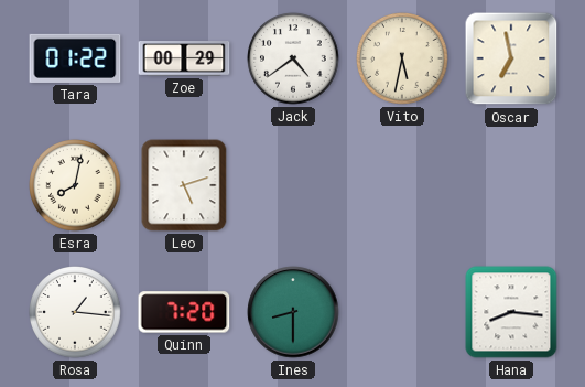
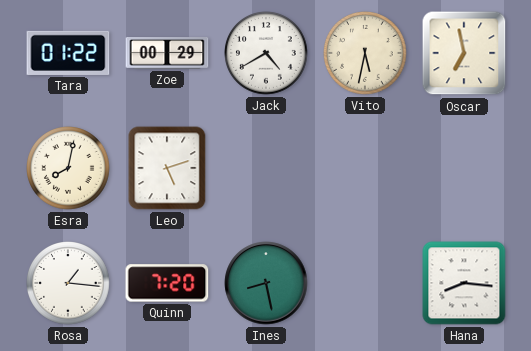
Jack: 4:39 -> 4:40
Ines: 8:30 -> 8:28
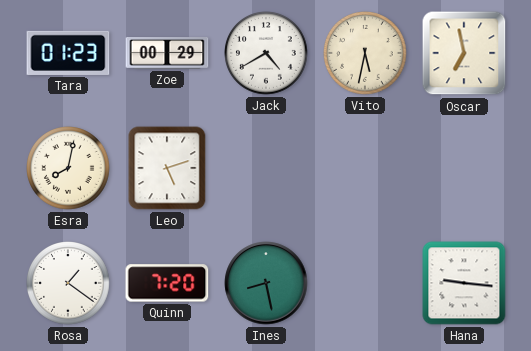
Tara: 01:22 -> 01:23
Rosa: 1:16 -> 1:21
Hana: 8:16 -> 9:16
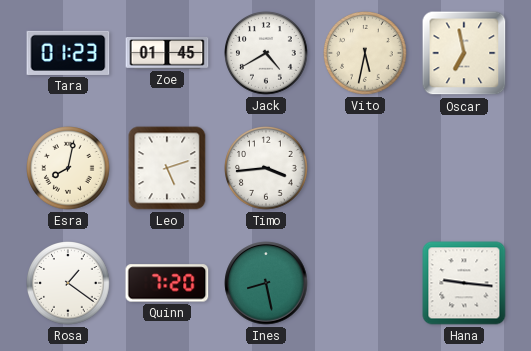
Zoe: 00:29 -> 01:45
Timo: none -> 3:44
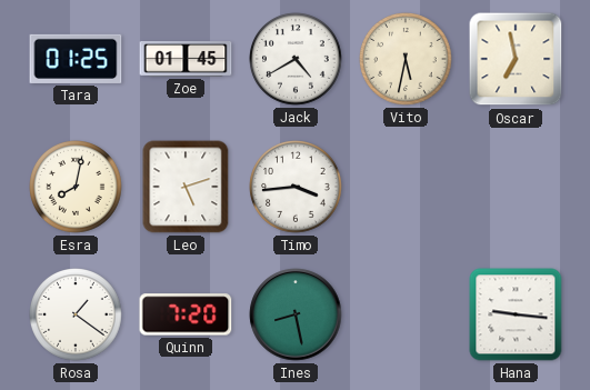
Tara: 01:23 -> 01:25
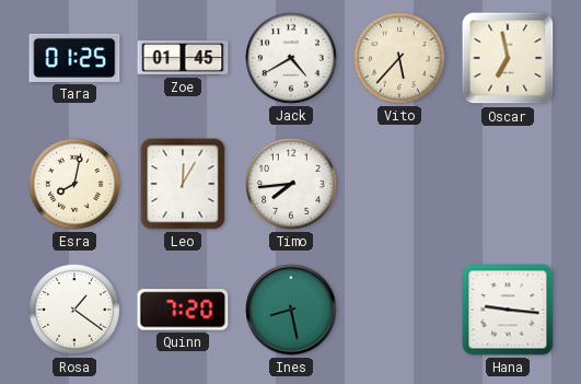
Vito: 5:32 -> 5:37
Leo: 5:12 -> 12:05
Timo: 3:44 -> 7:44
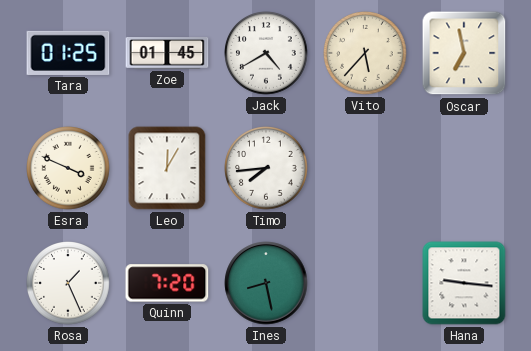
Esra: 8:02 -> 3:49
Rosa: 1:21 -> 1:26
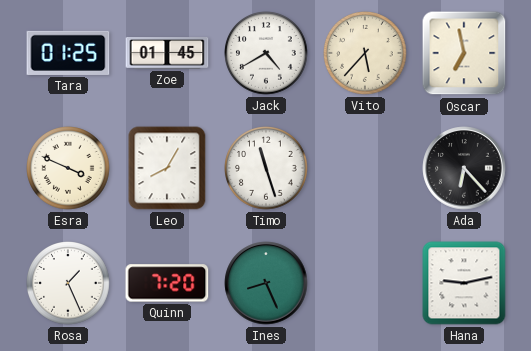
Leo: 12:05 -> 8:05
Timo: 7:44 -> 11:27
Ada: none -> 6:23
Ines: 8:28 -> 8:26
Hana: 9:16 -> 9:13
